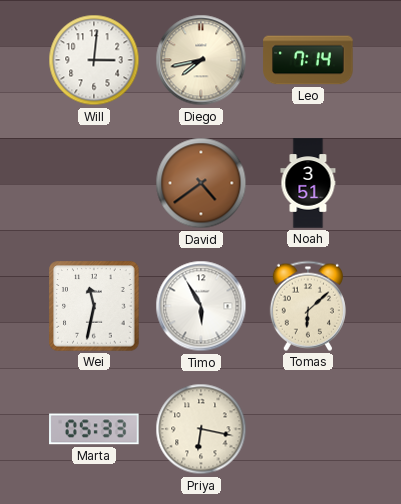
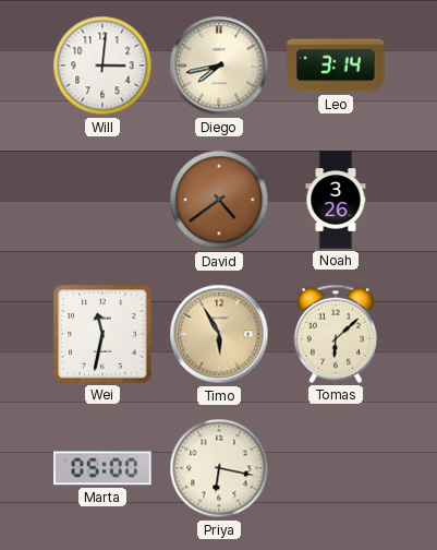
Leo: 7:14 -> 3:14
Noah: 3:51 -> 3:26
Timo dial: white -> champagne
Marta: 05:33 -> 05:00
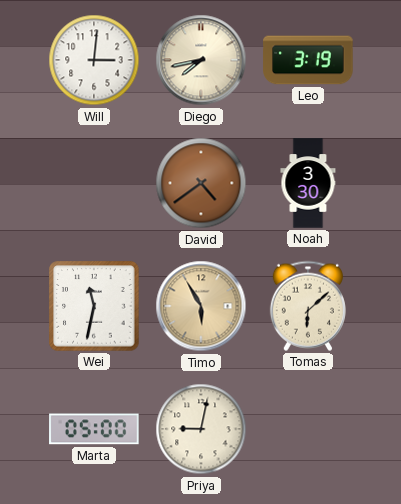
Leo: 3:14 -> 3:19
Noah: 3:26 -> 3:30
Priya: 6:17 -> 9:02
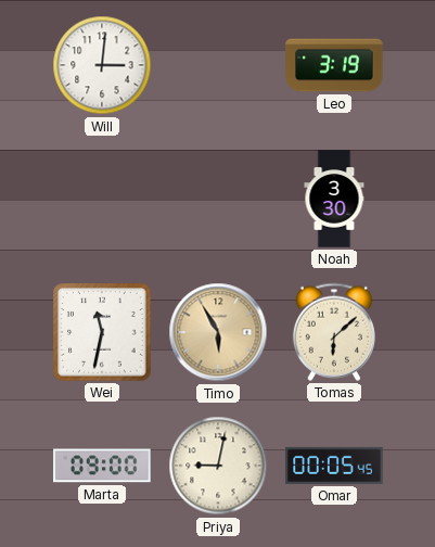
Diego: 7:43 -> none
David: 4:39 -> none
Marta: 05:00 -> 09:00
Omar: none -> 00:05
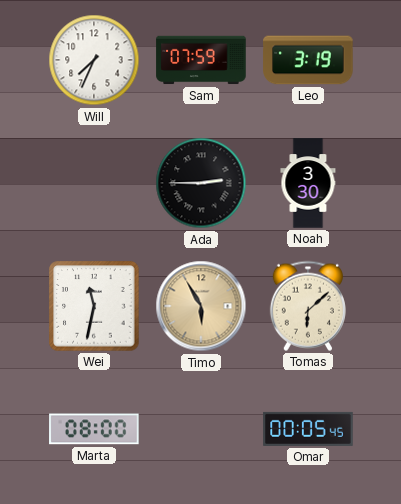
Will: 3:01 -> 7:34
Sam: none -> 07:59
Ada: none -> 2:45
Marta: 09:00 -> 08:00
Priya: 9:02 -> none
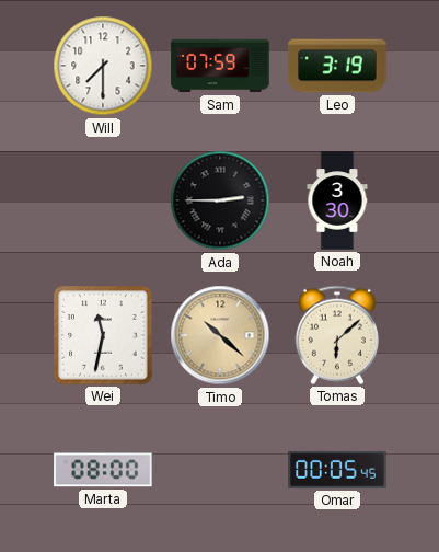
Will: 7:34 -> 7:30
Timo: 5:55 -> 10:22
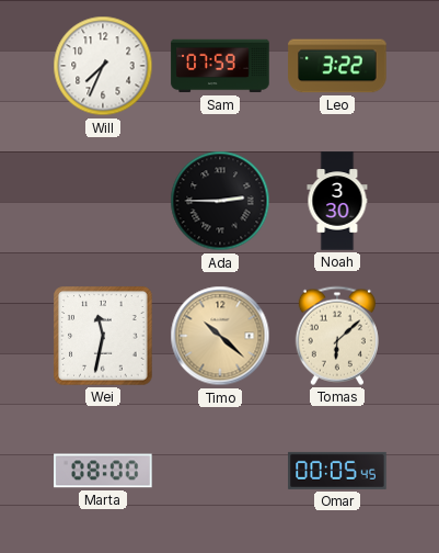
Will: 7:30 -> 7:34
Leo: 3:19 -> 3:22
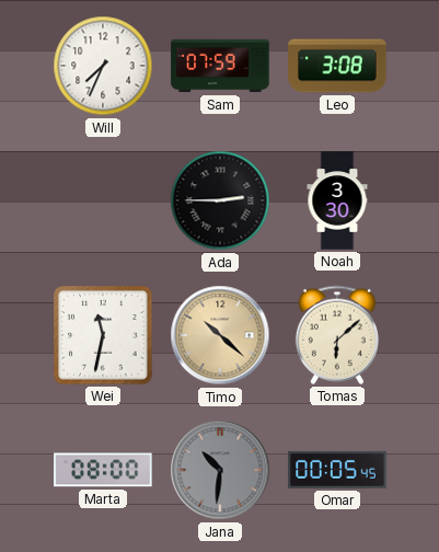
Leo: 3:22 -> 3:08
Jana: none -> 10:31
